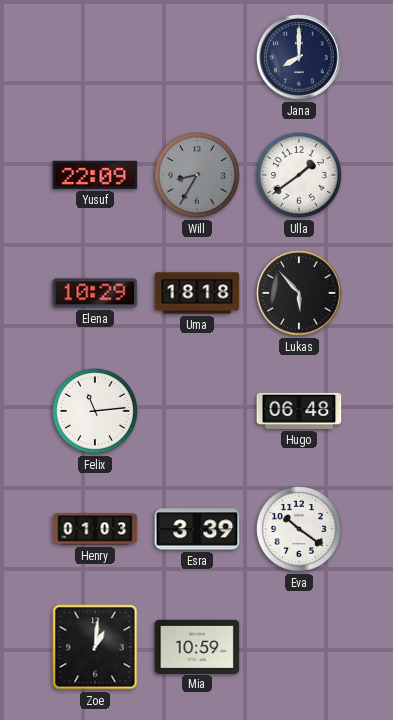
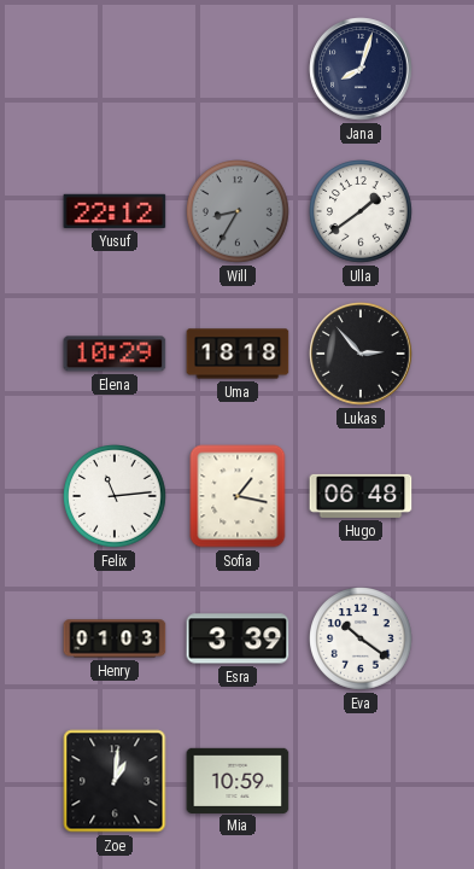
Jana: 8:00 -> 8:03
Yusuf: 22:09 -> 22:12
Lukas: 5:53 -> 2:53
Sofia: none -> 1:17
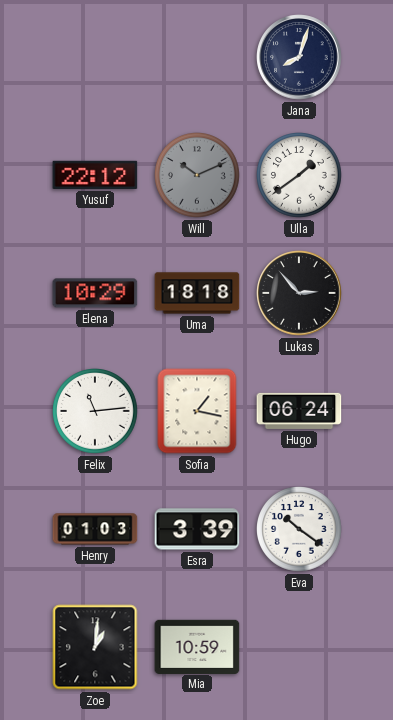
Will: 8:35 -> 10:11
Hugo: 06:48 -> 06:24
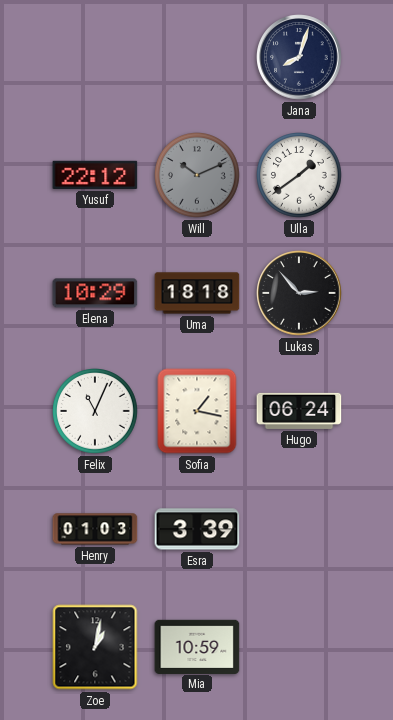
Felix: 11:14 -> 11:04
Eva: 10:21 -> none
Zoe: 1:01 -> 1:02
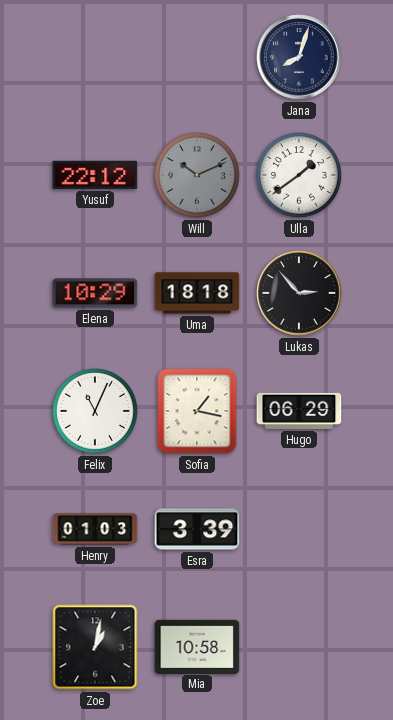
Hugo: 06:24 -> 06:29
Mia: 10:59 -> 10:58
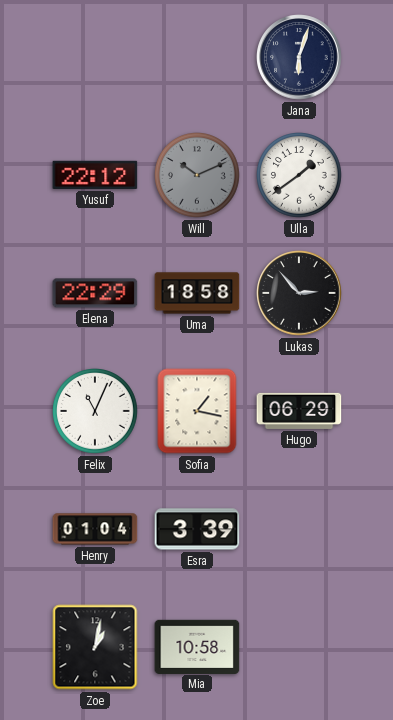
Jana: 8:03 -> 6:03
Elena: 10:29 -> 22:29
Uma: 18:18 -> 18:58
Henry: 01:03 -> 01:04
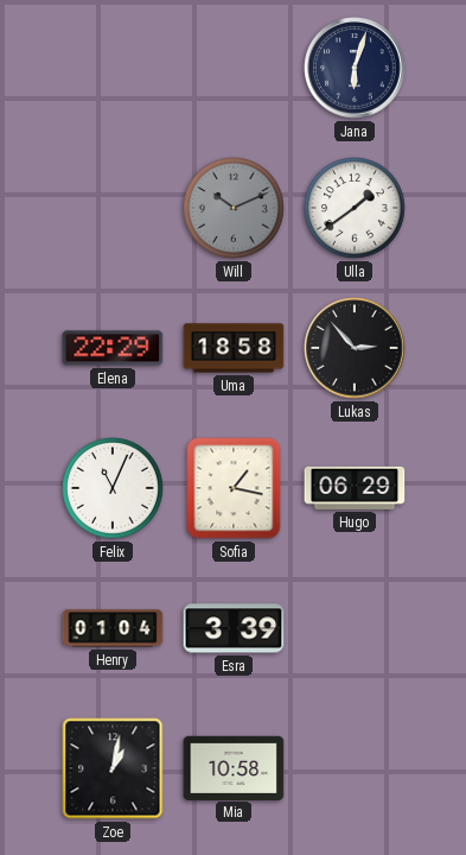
Yusuf: 22:12 -> none
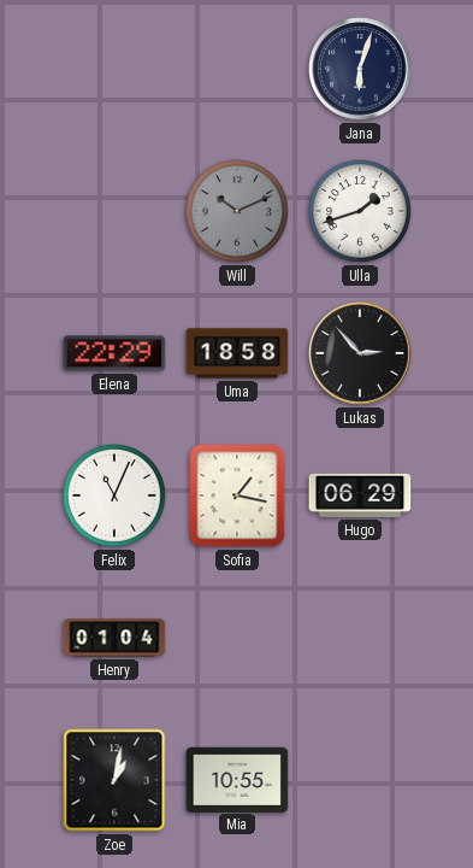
Ulla: 1:39 -> 1:42
Esra: 3:39 -> none
Mia: 10:58 -> 10:55
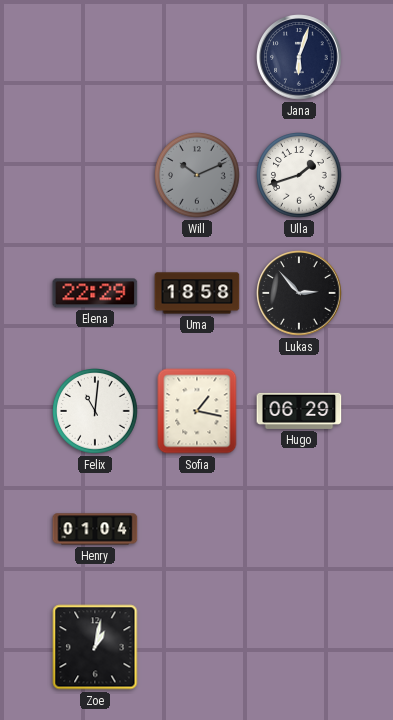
Felix: 11:04 -> 11:01
Mia: 10:55 -> none
